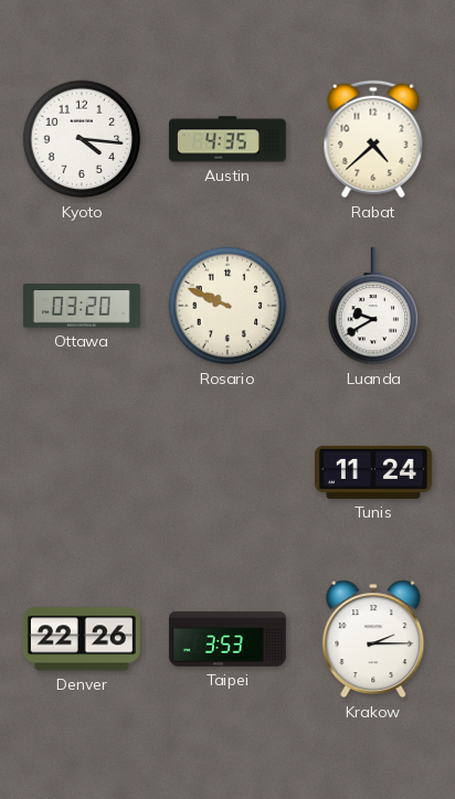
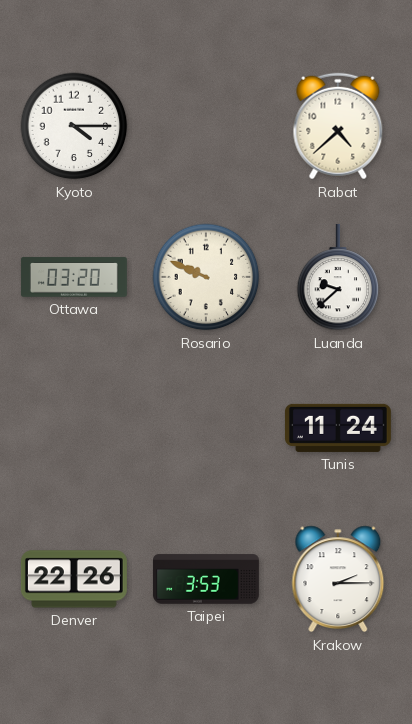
Kyoto: 4:16 -> 4:15
Austin: 4:35 -> none
Luanda: 9:40 -> 9:38
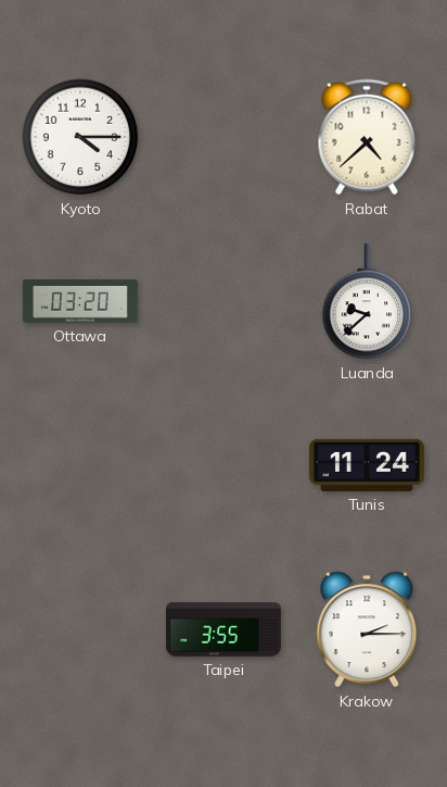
Rosario: 9:49 -> none
Denver: 22:26 -> none
Taipei: 3:53 -> 3:55
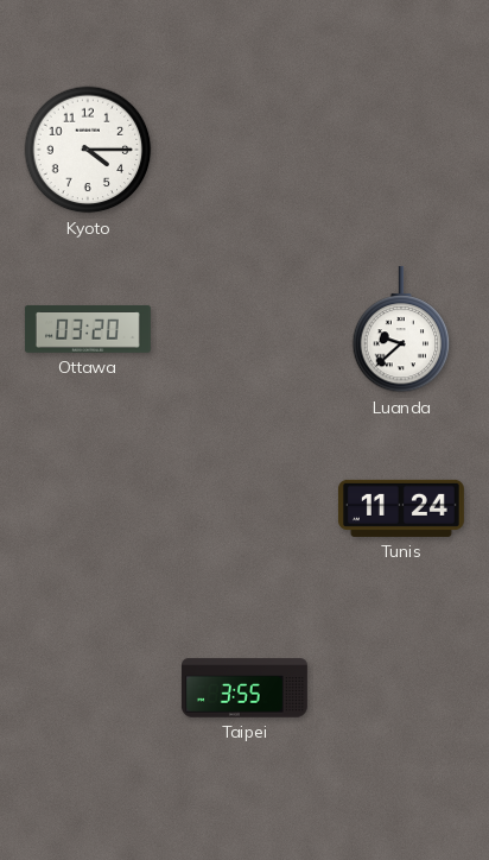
Rabat: 4:38 -> none
Krakow: 2:15 -> none
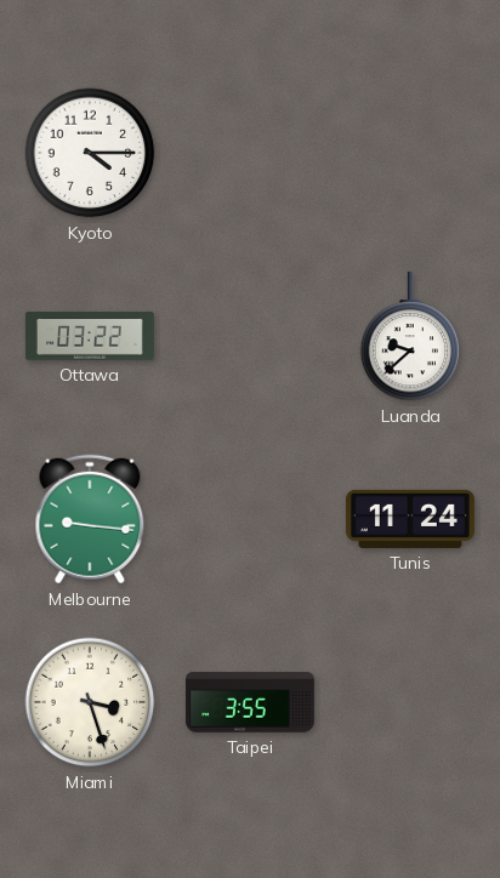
Ottawa: 03:20 -> 03:22
Melbourne: none -> 9:16
Miami: none -> 3:27
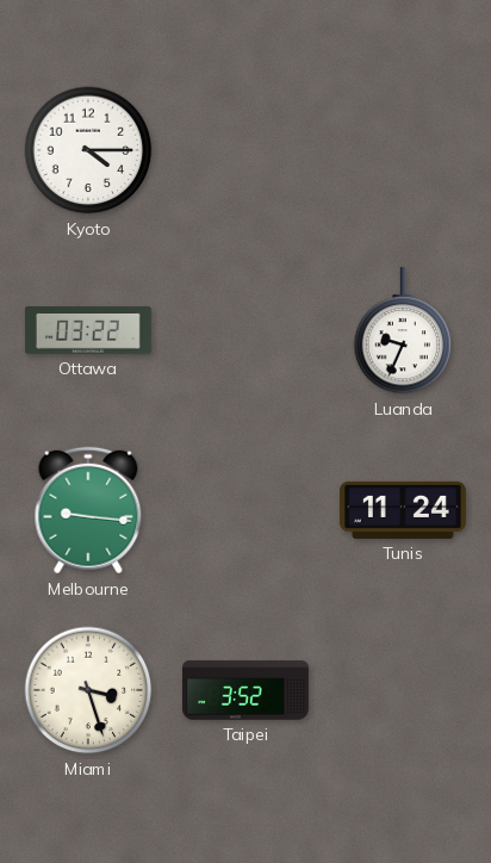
Luanda: 9:38 -> 9:34
Taipei: 3:55 -> 3:52
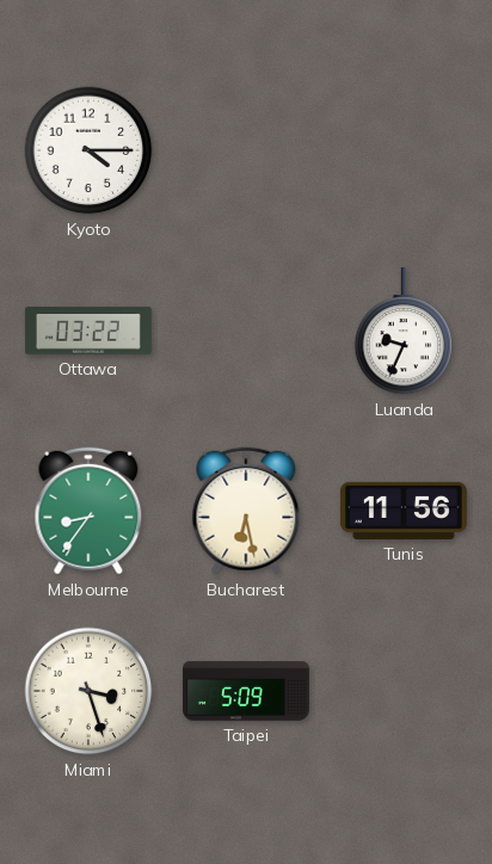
Melbourne: 9:16 -> 8:36
Bucharest: none -> 6:28
Tunis: 11:24 -> 11:56
Taipei: 3:52 -> 5:09
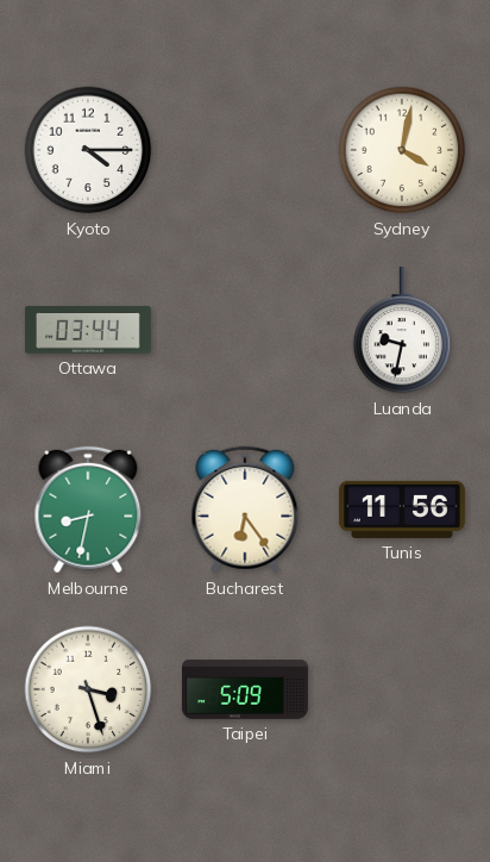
Sydney: none -> 4:02
Ottawa: 03:22 -> 03:44
Luanda: 9:34 -> 9:32
Melbourne: 8:36 -> 8:32
Bucharest: 6:28 -> 6:24
